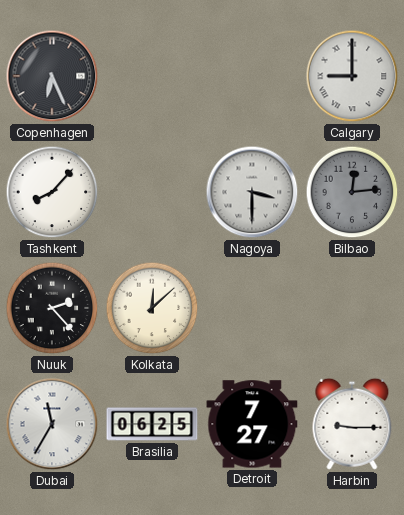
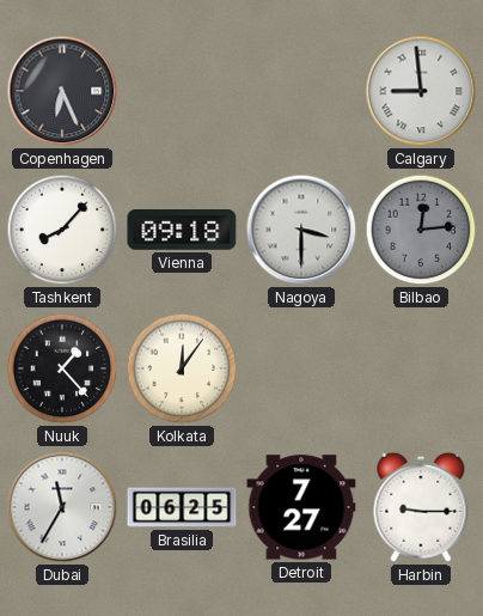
Calgary: 9:00 -> 8:59
Vienna: none -> 09:18
Nuuk: 2:23 -> 1:23
Kolkata: 12:08 -> 12:06
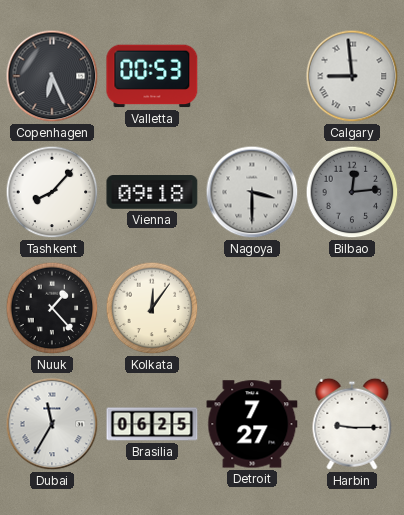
Valletta: none -> 00:53
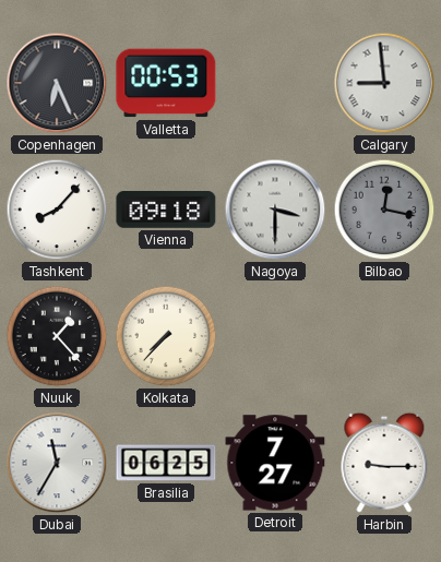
Bilbao: 12:14 -> 12:17
Kolkata: 12:06 -> 7:37
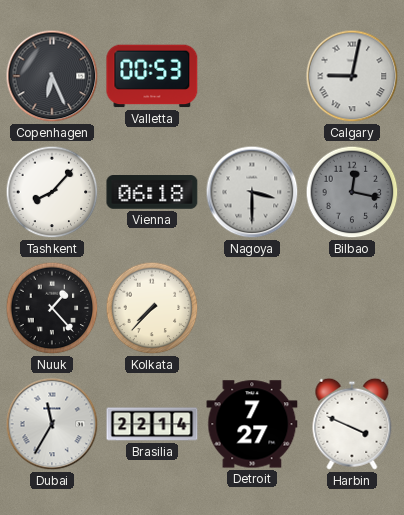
Calgary: 8:59 -> 9:02
Vienna: 09:18 -> 06:18
Brasilia: 06:25 -> 22:14
Harbin: 9:15 -> 3:49
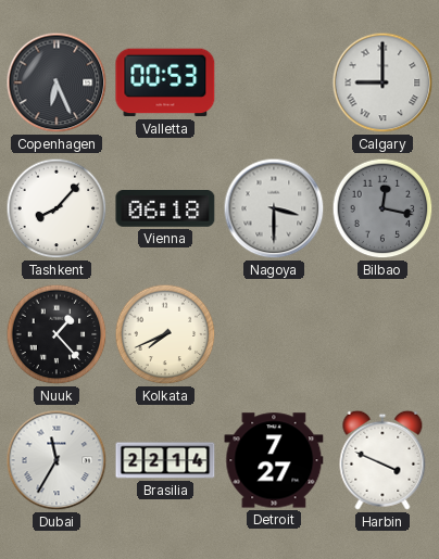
Calgary: 9:02 -> 9:00
Kolkata: 7:37 -> 7:41
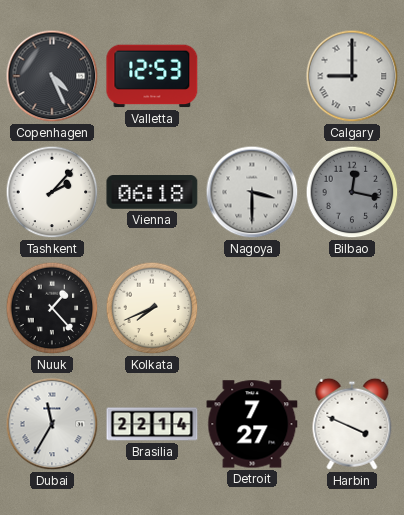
Copenhagen: 6:26 -> 4:26
Valletta: 00:53 -> 12:53
Tashkent: 8:07 -> 2:07
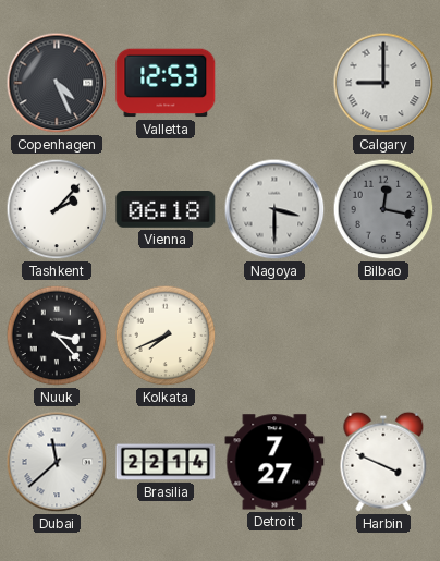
Nuuk: 1:23 -> 3:23
Dubai: 11:35 -> 11:38
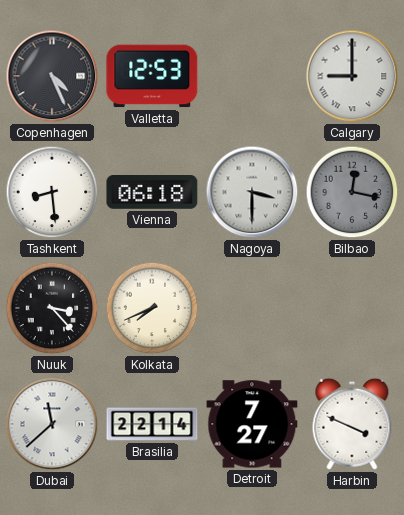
Tashkent: 2:07 -> 8:29
